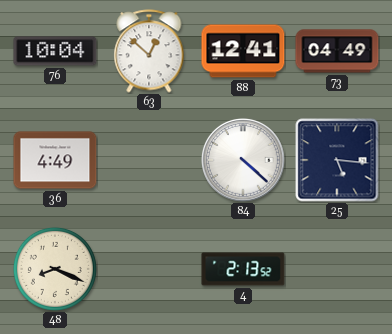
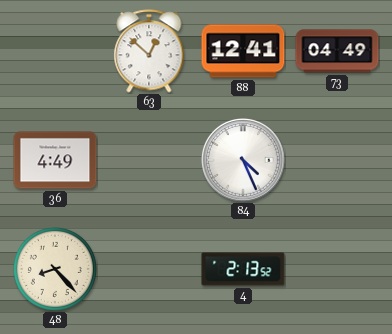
76: 10:04 -> none
84: 4:22 -> 4:26
25: 5:16 -> none
48: 8:19 -> 8:23
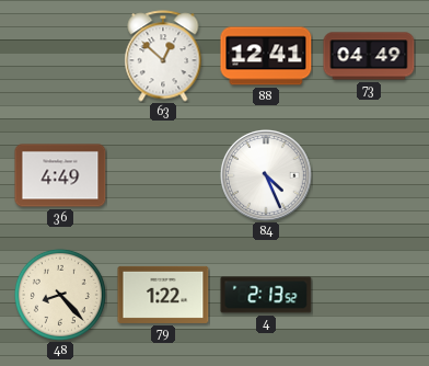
79: none -> 1:22
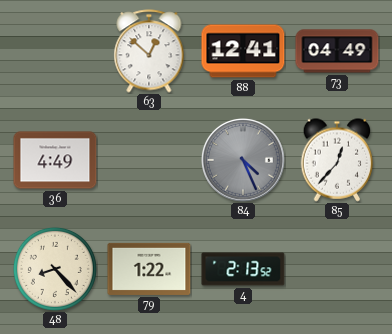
84 dial: white -> grey
85: none -> 12:37
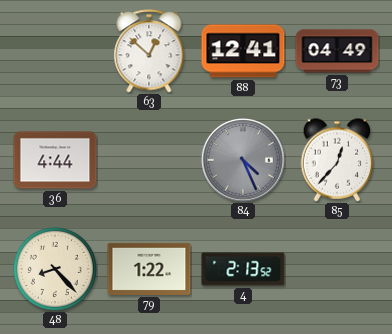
36: 4:49 -> 4:44
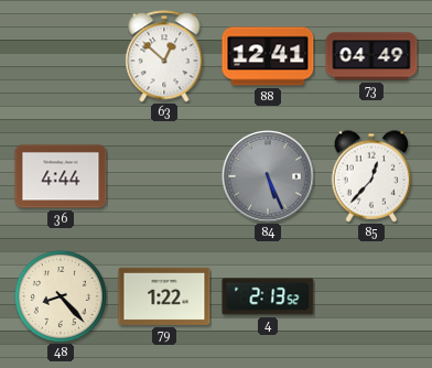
84: 4:26 -> 5:26
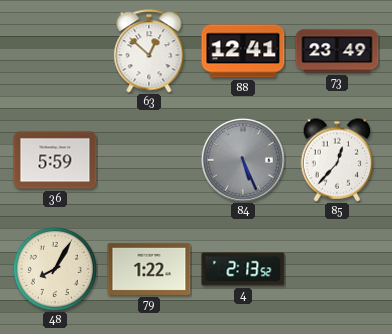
73: 04:49 -> 23:49
36: 4:44 -> 5:59
48: 8:23 -> 8:05
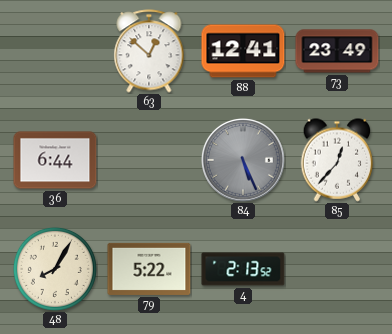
36: 5:59 -> 6:44
79: 1:22 -> 5:22
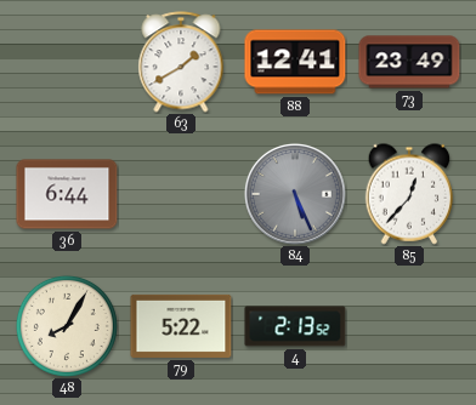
63: 12:52 -> 1:40
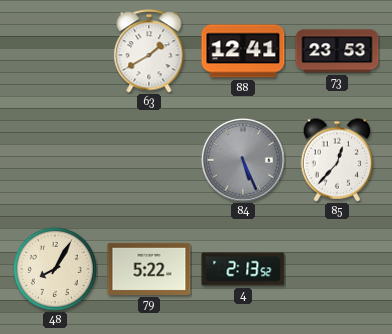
73: 23:49 -> 23:53
36: 6:44 -> none
